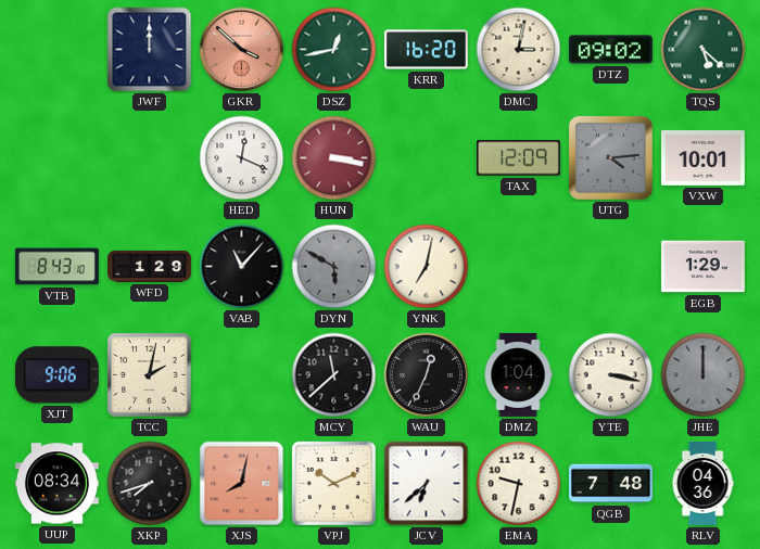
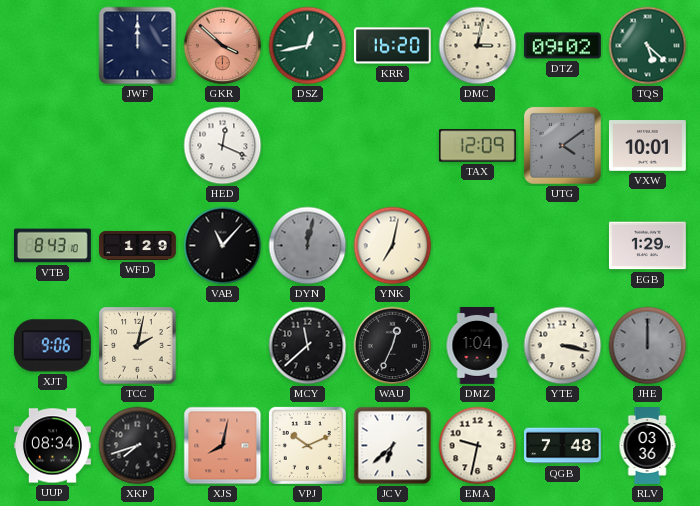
HUN: 3:17 -> none
UTG: 4:14 -> 4:09
DYN: 5:50 -> 12:02
RLV: 04:36 -> 03:36
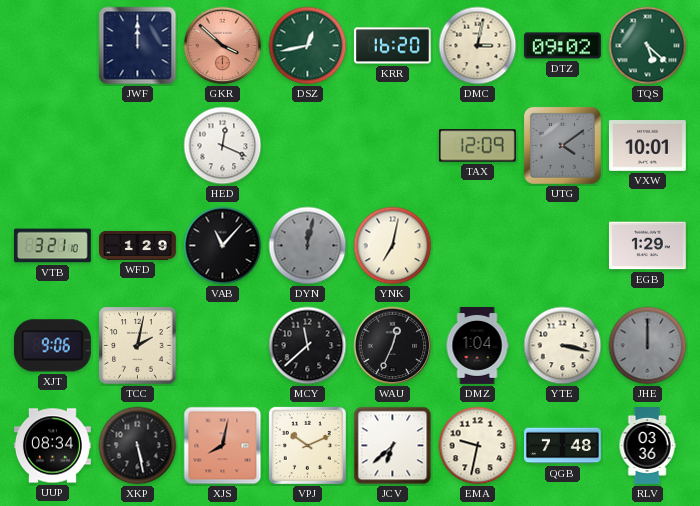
VTB: 8:43 -> 3:21
XKP: 7:42 -> 5:28
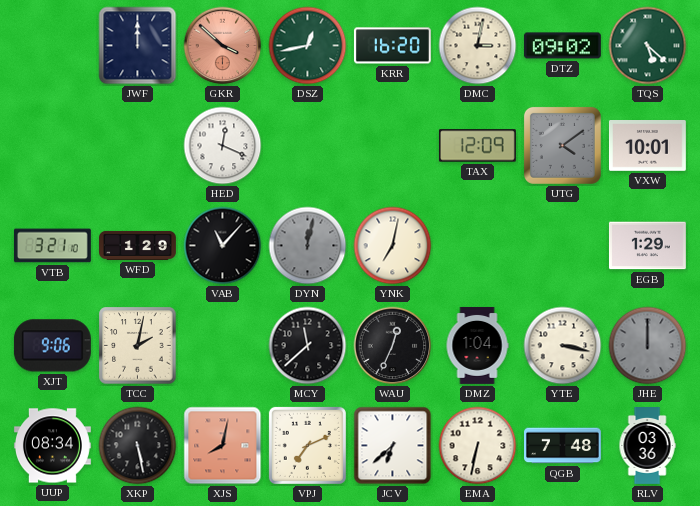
VPJ: 10:11 -> 7:11
EMA: 9:32 -> 6:32
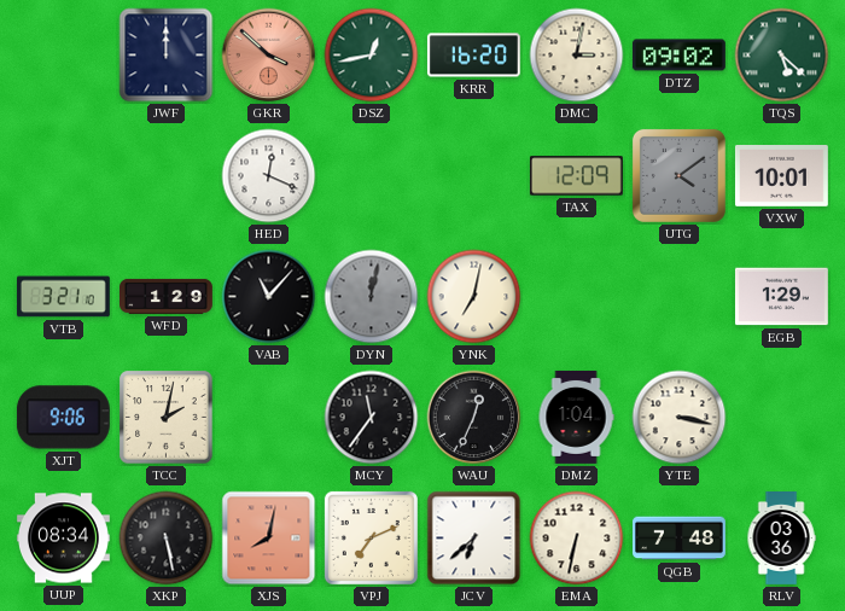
MCY: 11:38 -> 11:36
JHE: 12:00 -> none
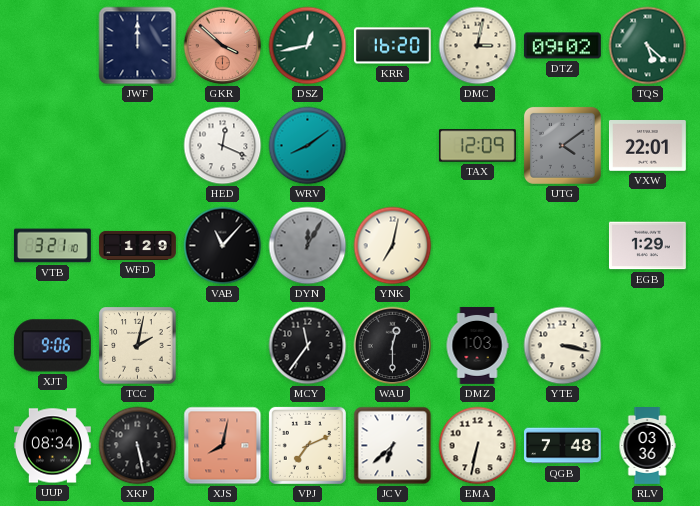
WRV: none -> 8:09
VXW: 10:01 -> 22:01
DYN: 12:02 -> 12:05
WAU: 12:34 -> 12:30
DMZ: 1:04 -> 1:03
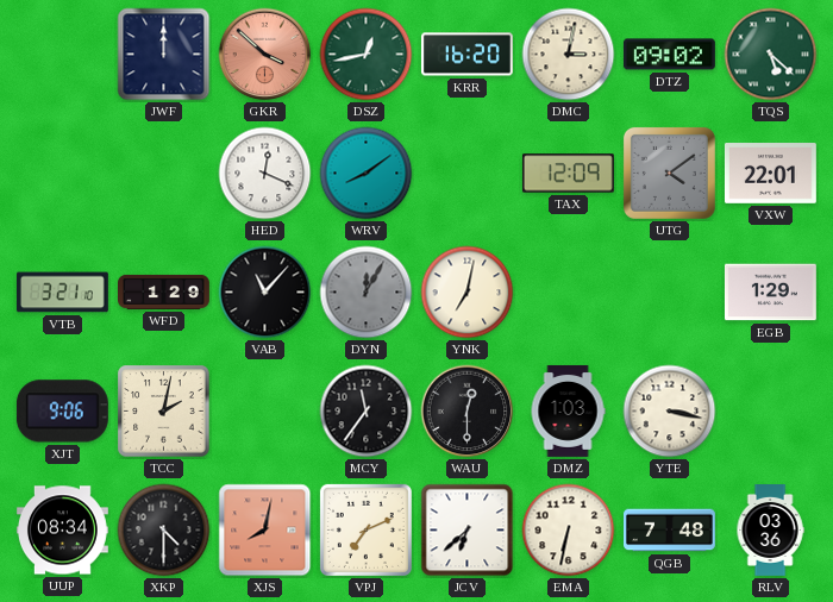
XKP: 5:28 -> 4:30
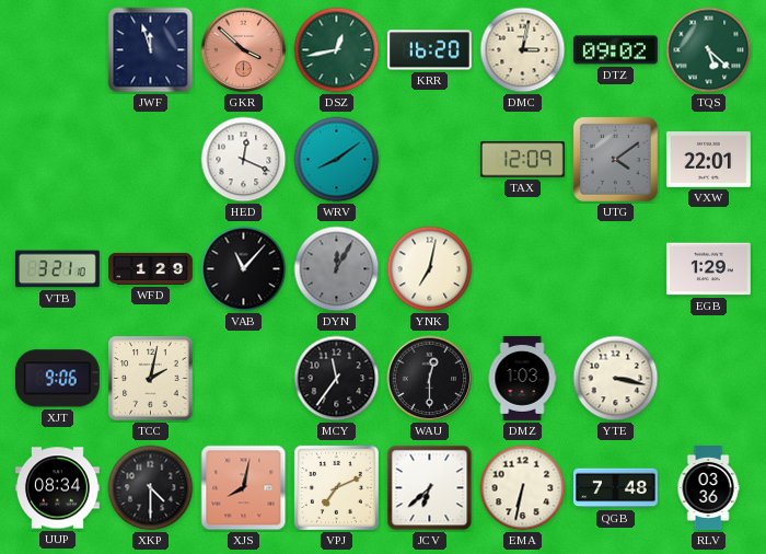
JWF: 12:00 -> 11:57
